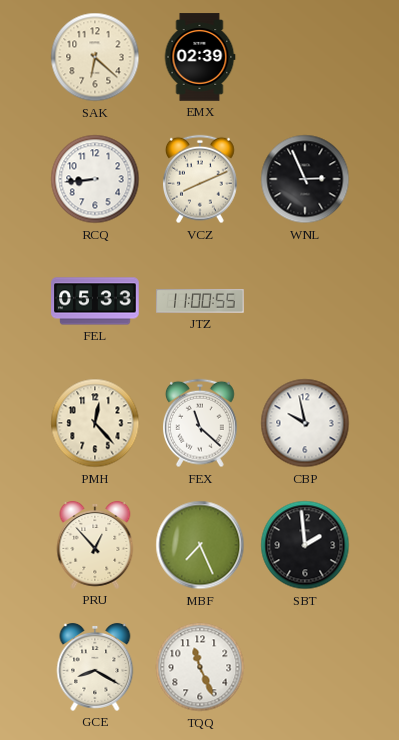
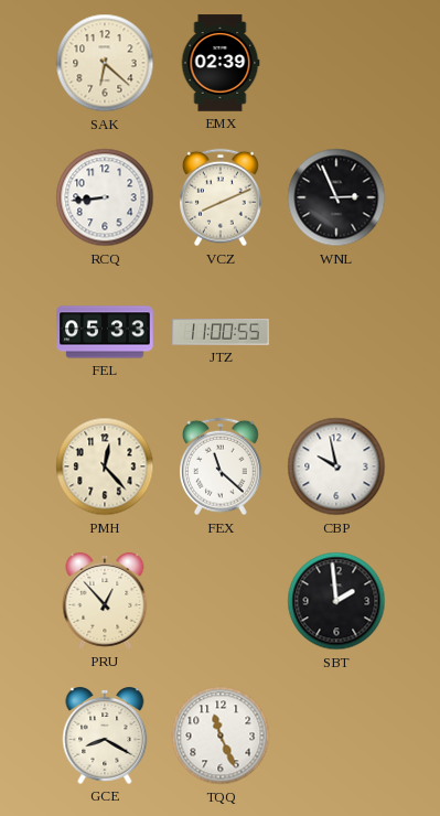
MBF: 7:26 -> none
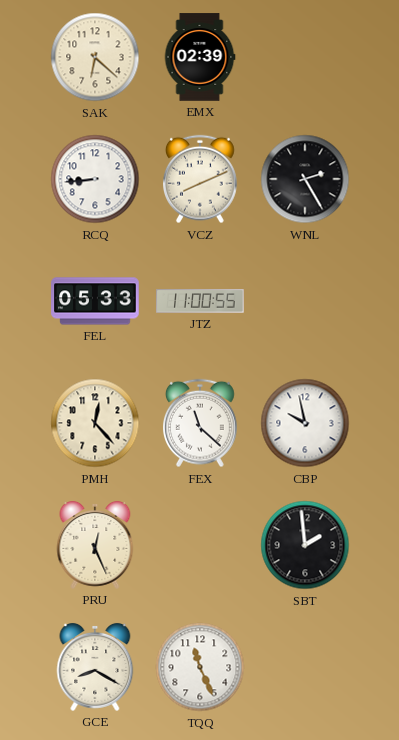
WNL: 2:56 -> 2:25
PRU: 12:53 -> 12:26
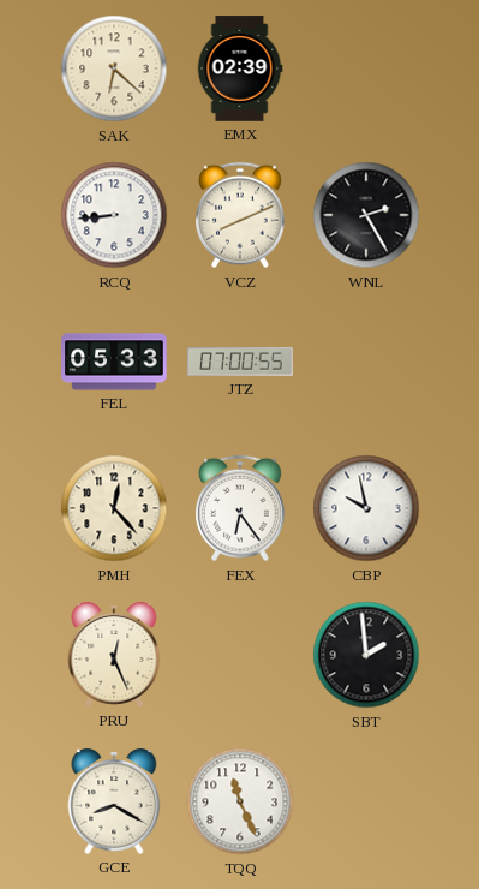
JTZ: 11:00 -> 07:00
FEX: 11:22 -> 6:24
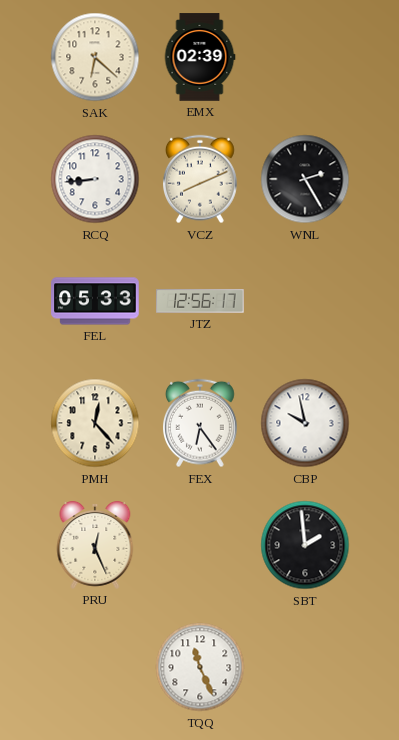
JTZ: 07:00 -> 12:56
GCE: 8:20 -> none
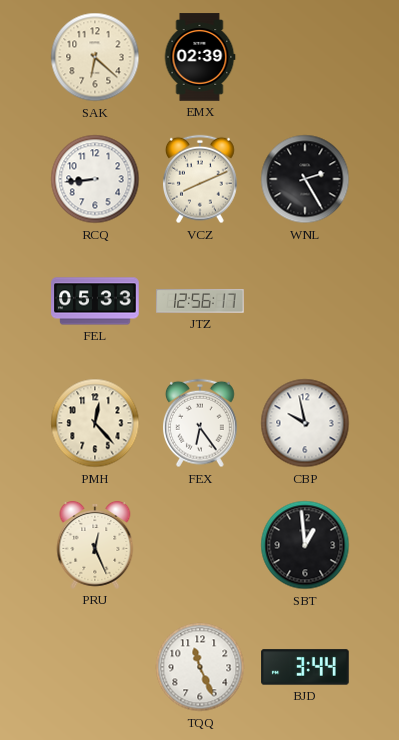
SBT: 1:59 -> 12:59
BJD: none -> 3:44
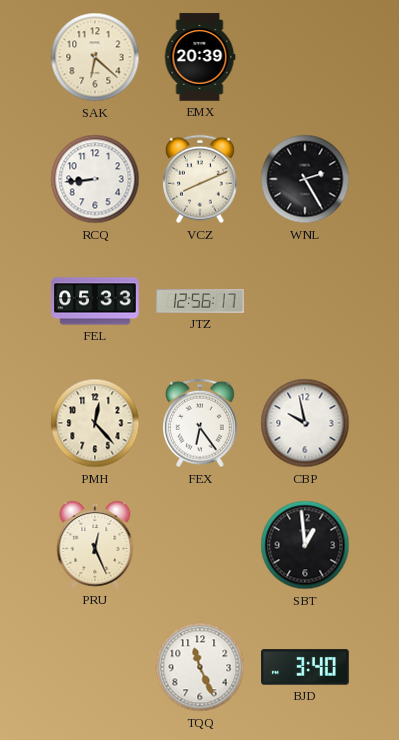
EMX: 02:39 -> 20:39
BJD: 3:44 -> 3:40
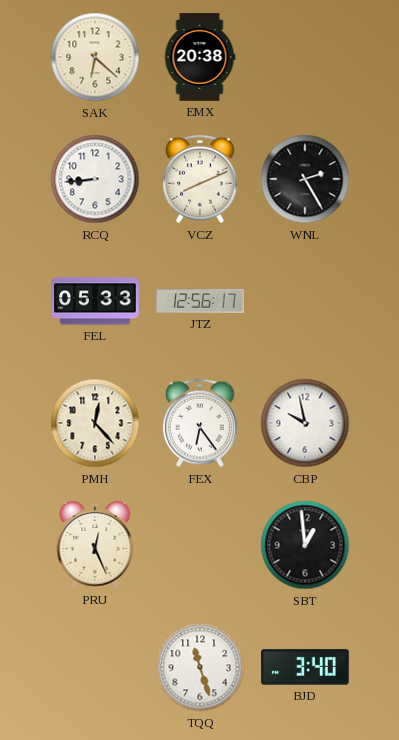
EMX: 20:39 -> 20:38
TQQ: 11:26 -> 11:27
